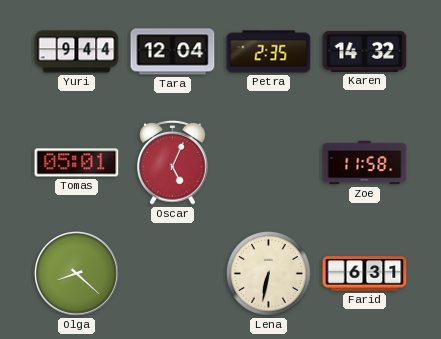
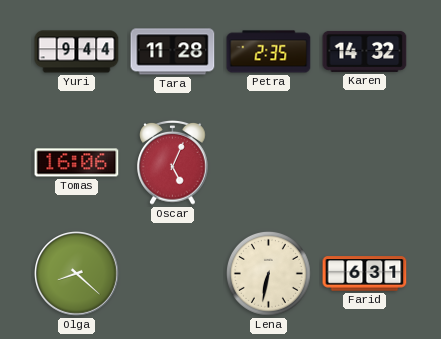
Tara: 12:04 -> 11:28
Tomas: 05:01 -> 16:06
Zoe: 11:58 -> none
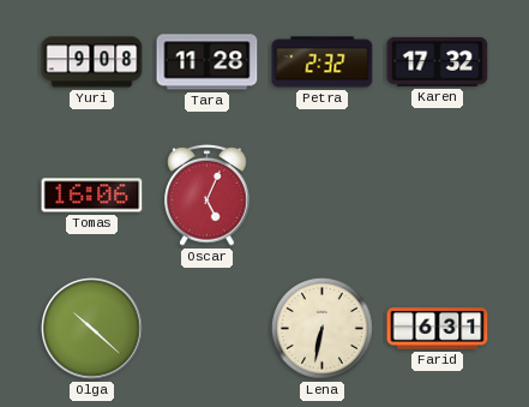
Yuri: 9:44 -> 9:08
Petra: 2:35 -> 2:32
Karen: 14:32 -> 17:32
Olga: 8:22 -> 10:22
